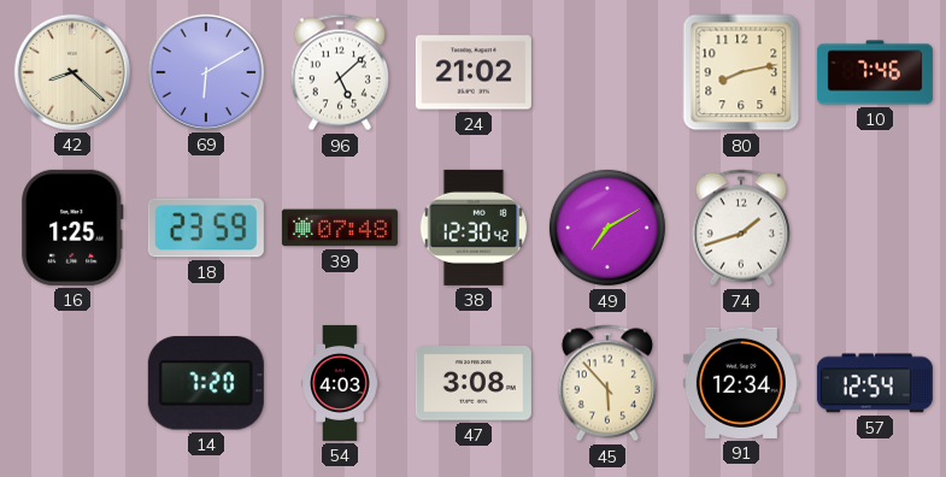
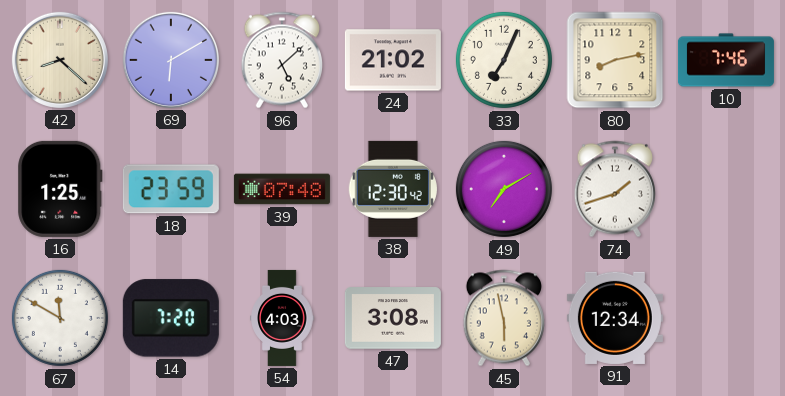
33: none -> 7:04
67: none -> 11:50
45: 5:53 -> 5:58
57: 12:54 -> none
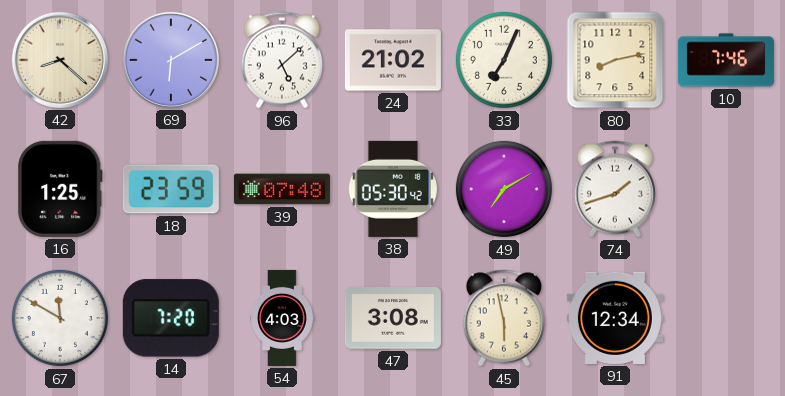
38: 12:30 -> 05:30
